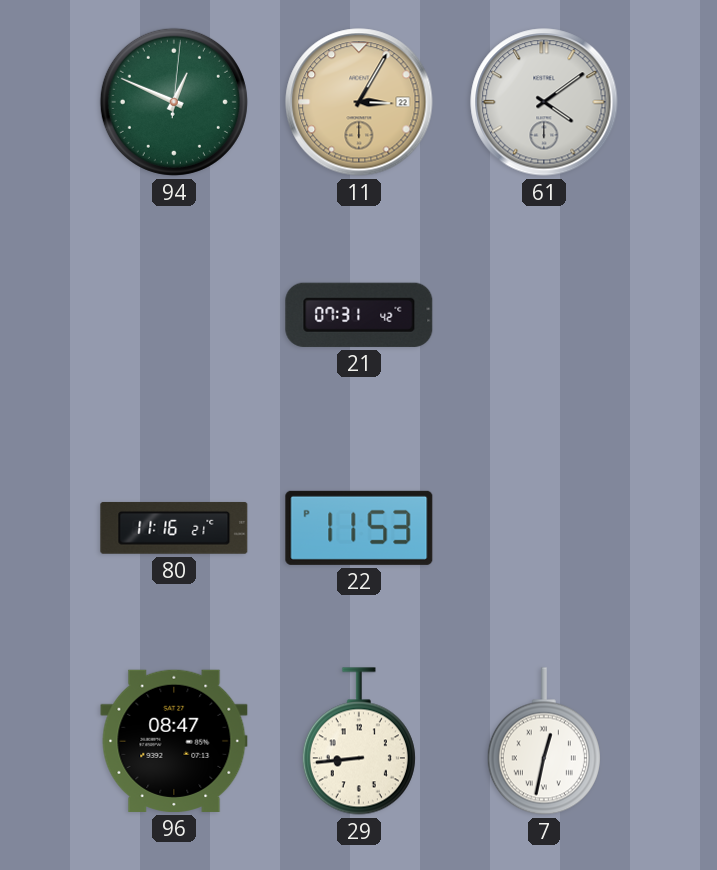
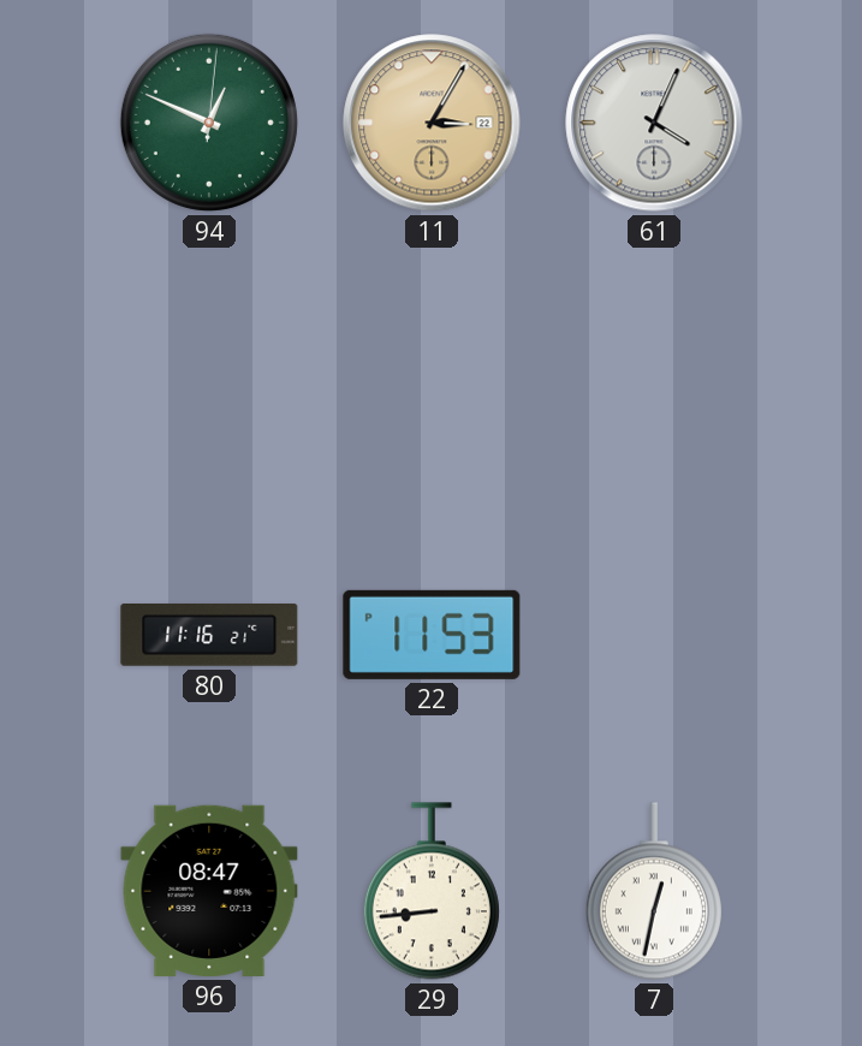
61: 4:09 -> 4:04
21: 07:31 -> none
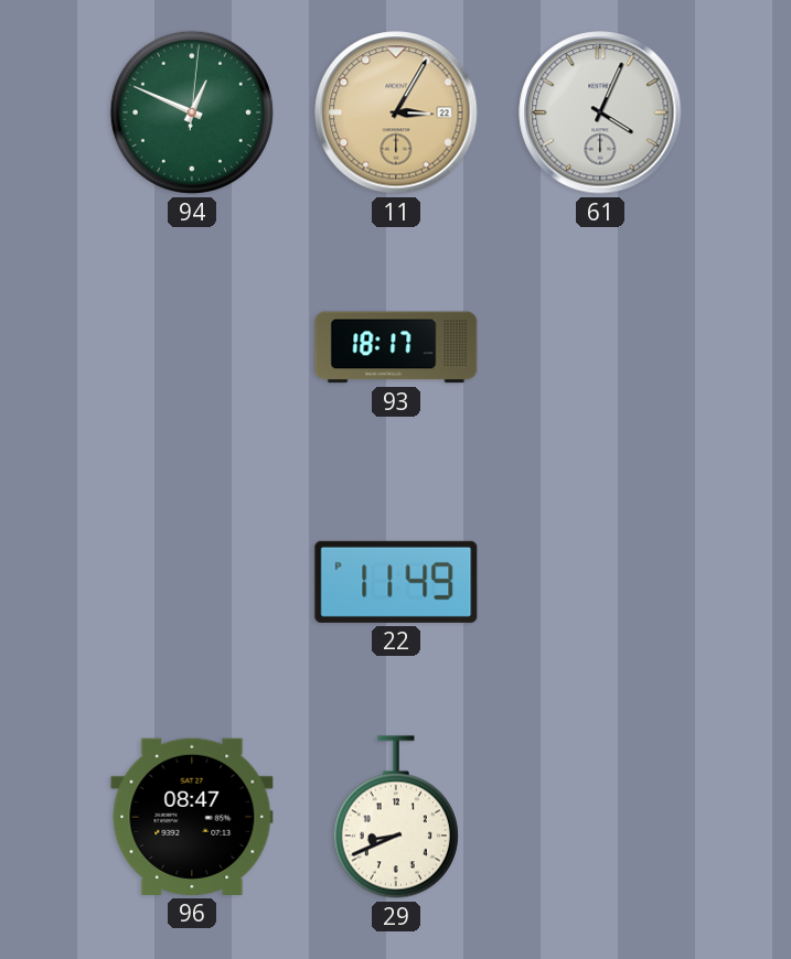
93: none -> 18:17
80: 11:16 -> none
22: 11:53 -> 11:49
29: 8:44 -> 8:41
7: 12:32 -> none
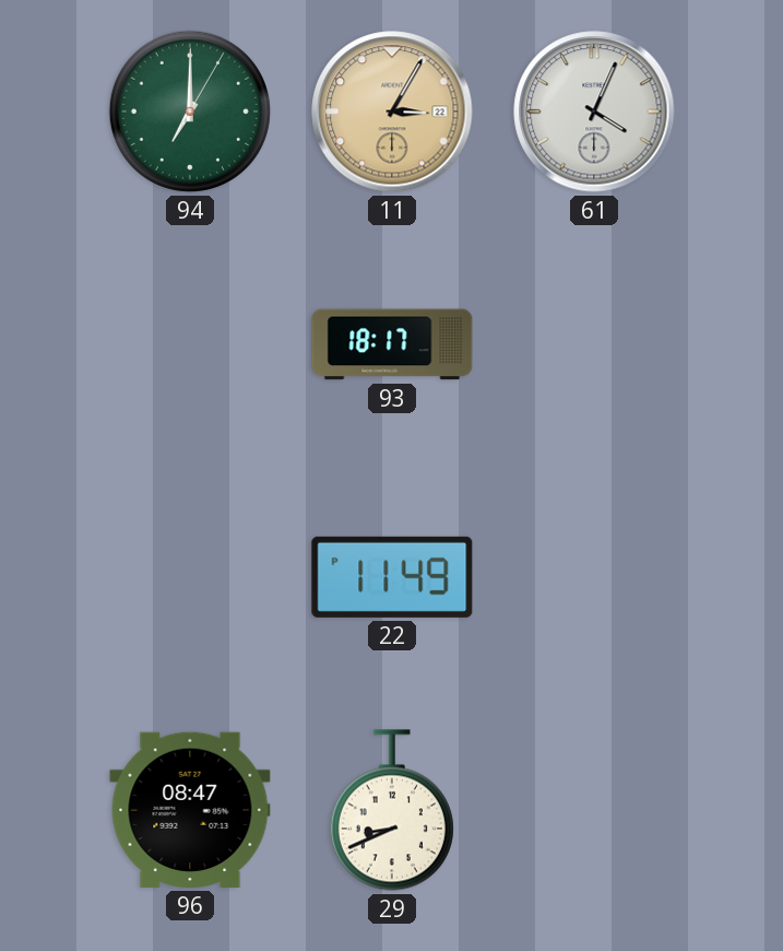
94: 12:49 -> 7:00
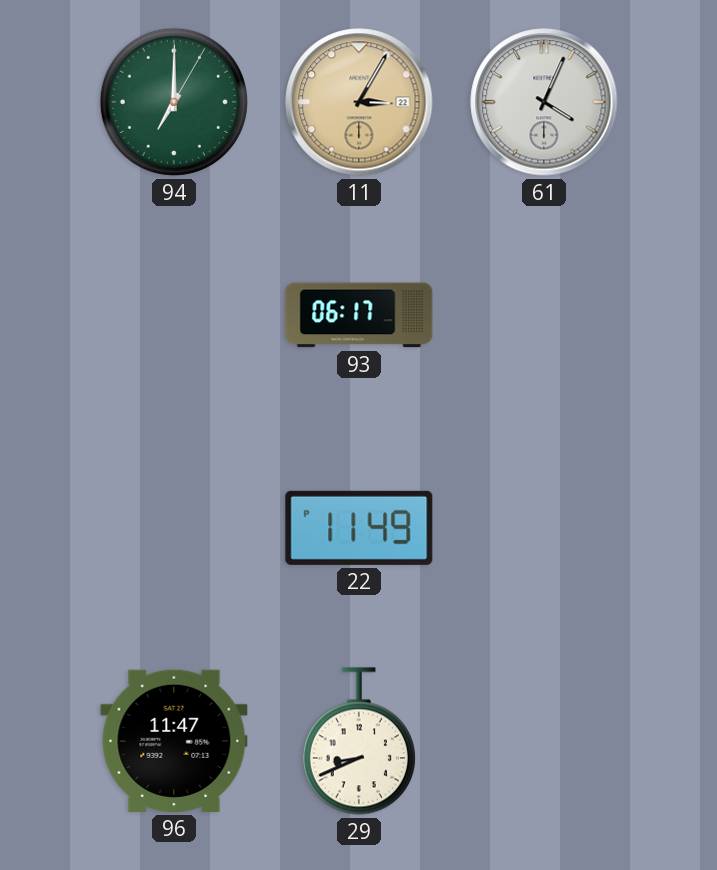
93: 18:17 -> 06:17
96: 08:47 -> 11:47
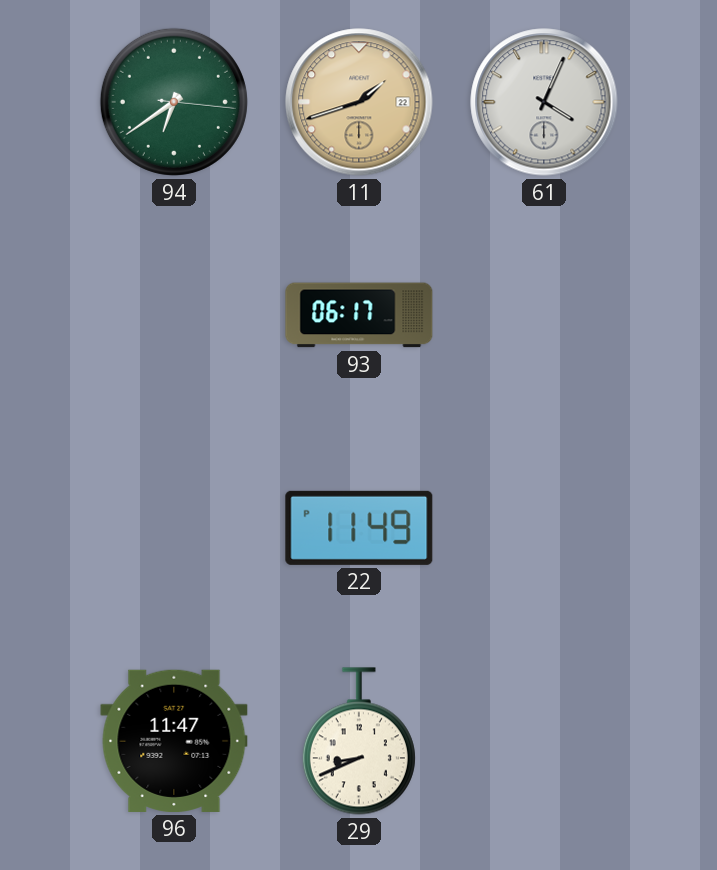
94: 7:00 -> 6:39
11: 3:05 -> 1:42
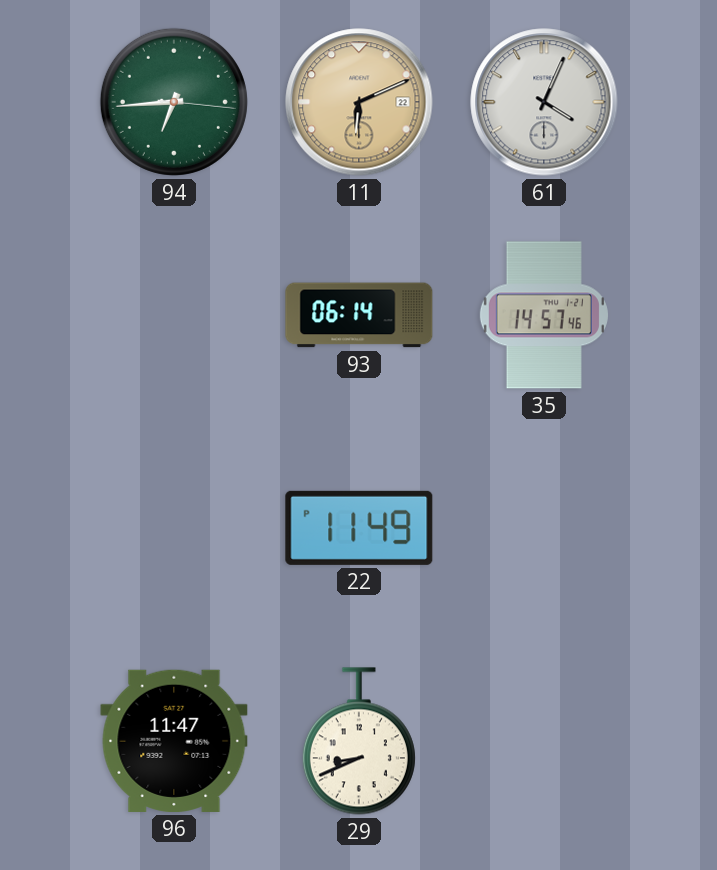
94: 6:39 -> 6:44
11: 1:42 -> 6:11
93: 06:17 -> 06:14
35: none -> 14:57
